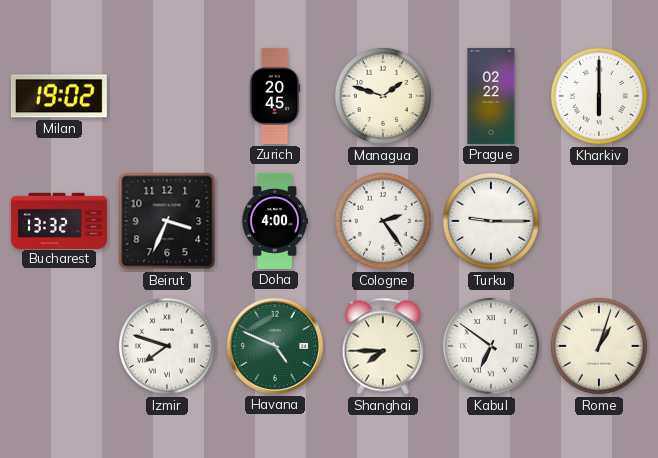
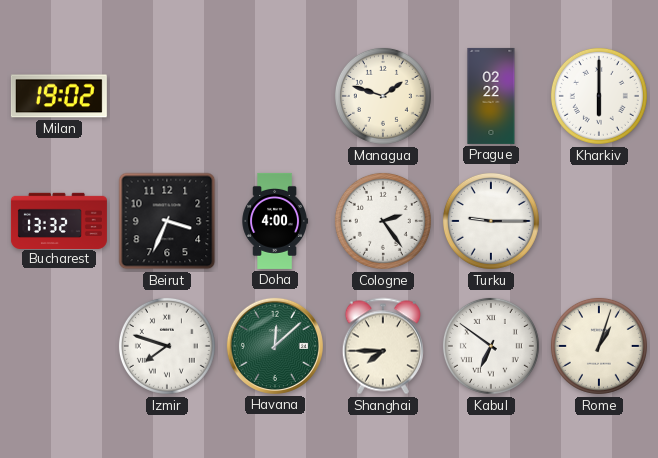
Zurich: 20:45 -> none
Havana: 4:49 -> 12:08
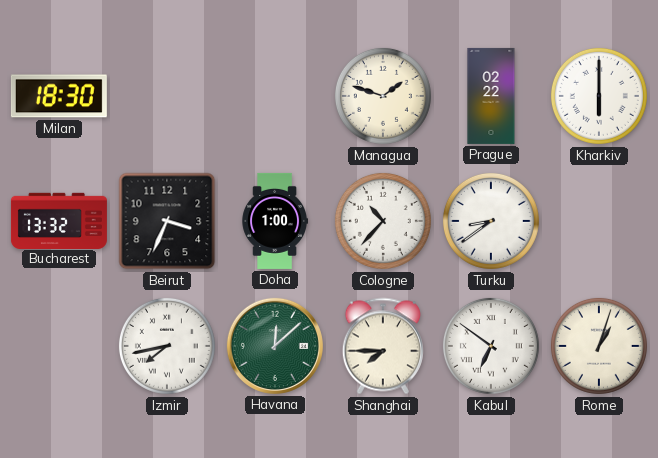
Milan: 19:02 -> 18:30
Doha: 4:00 -> 1:00
Cologne: 2:24 -> 10:37
Turku: 9:15 -> 8:39
Izmir: 7:48 -> 7:43
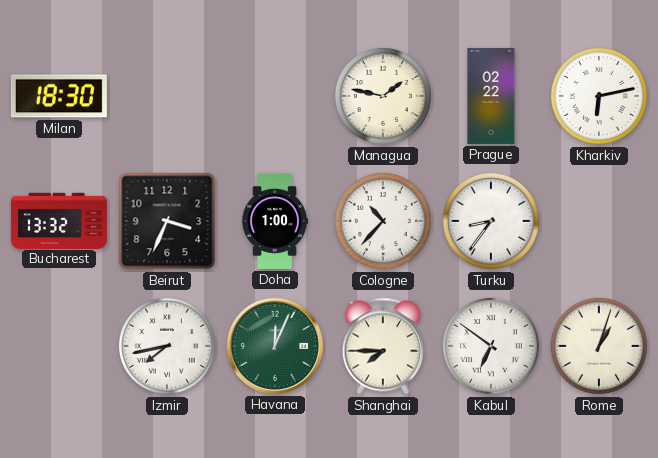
Managua: 1:48 -> 1:47
Kharkiv: 6:00 -> 6:13
Turku: 8:39 -> 8:36
Havana: 12:08 -> 12:04
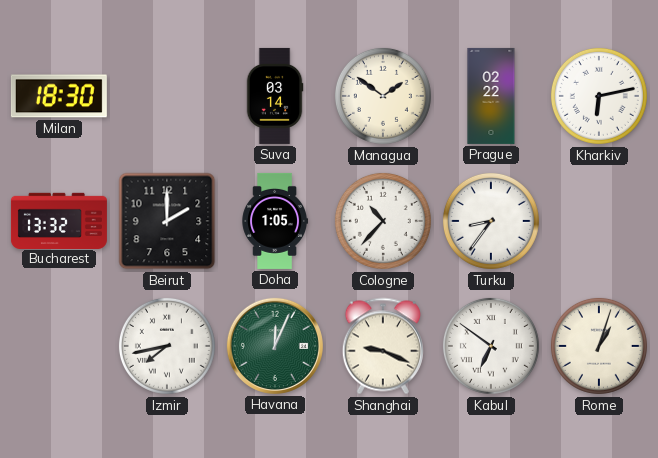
Suva: none -> 03:14
Managua: 1:47 -> 1:51
Beirut: 3:34 -> 2:00
Doha: 1:00 -> 1:05
Shanghai: 7:45 -> 9:19
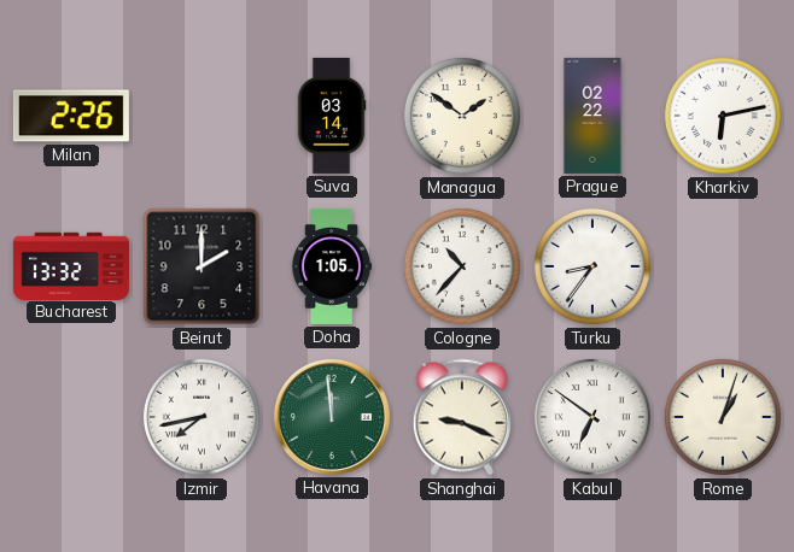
Milan: 18:30 -> 2:26
Havana: 12:04 -> 11:59
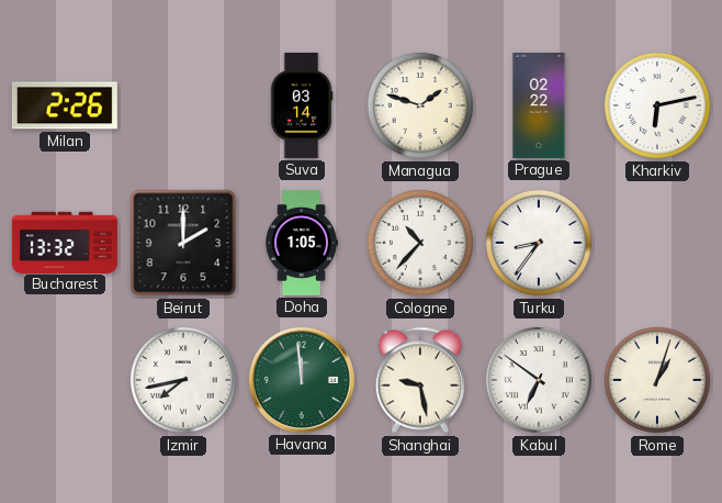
Managua: 1:51 -> 1:48
Shanghai: 9:19 -> 9:28
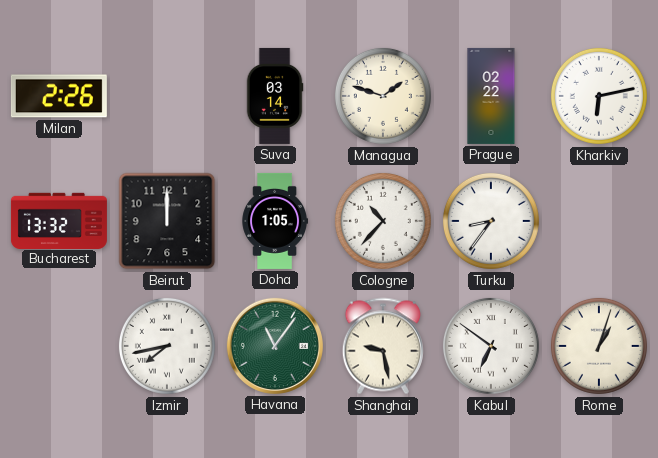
Beirut: 2:00 -> 12:00
Havana: 11:59 -> 11:06
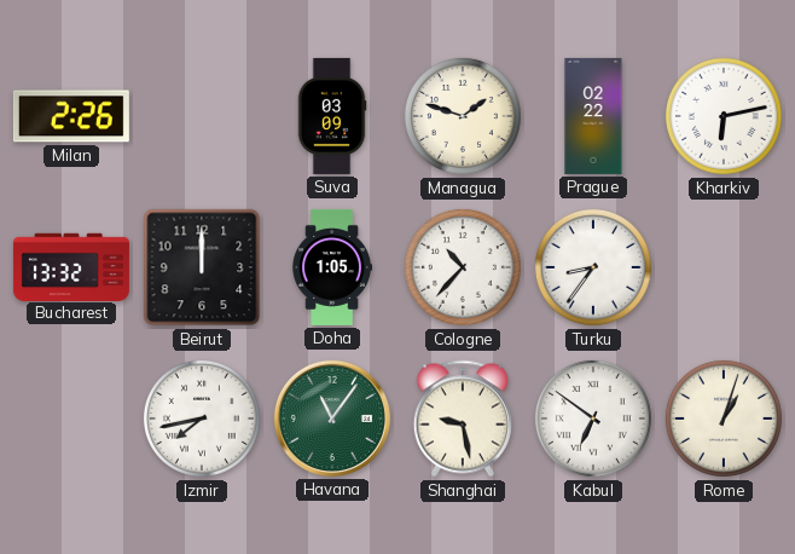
Suva: 03:14 -> 03:09
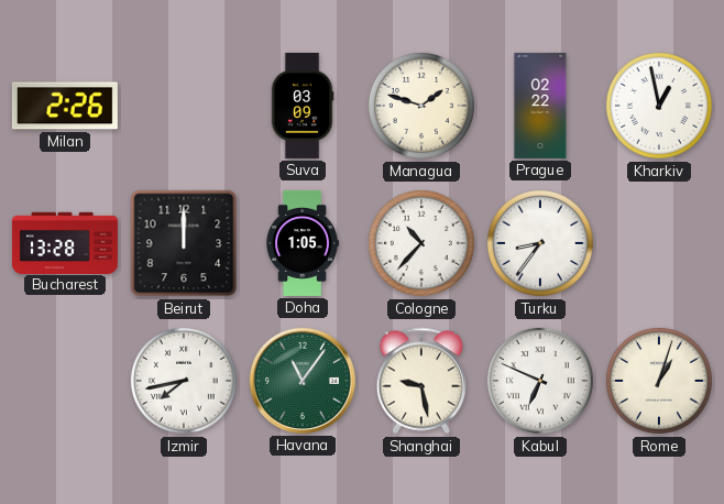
Kharkiv: 6:13 -> 12:58
Bucharest: 13:32 -> 13:28
Kabul: 6:51 -> 6:49
